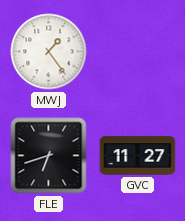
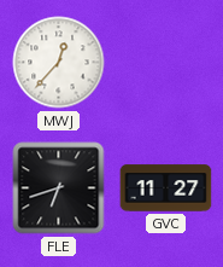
MWJ: 1:24 -> 12:37
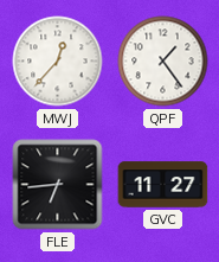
QPF: none -> 1:24
FLE: 6:42 -> 6:44
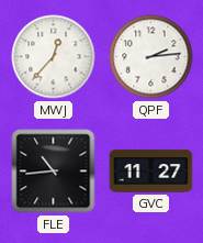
QPF: 1:24 -> 2:14
FLE: 6:44 -> 10:44
